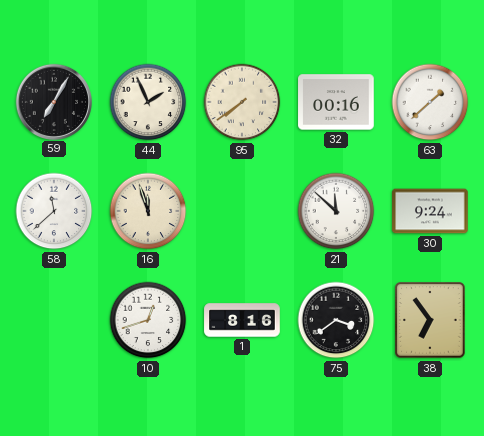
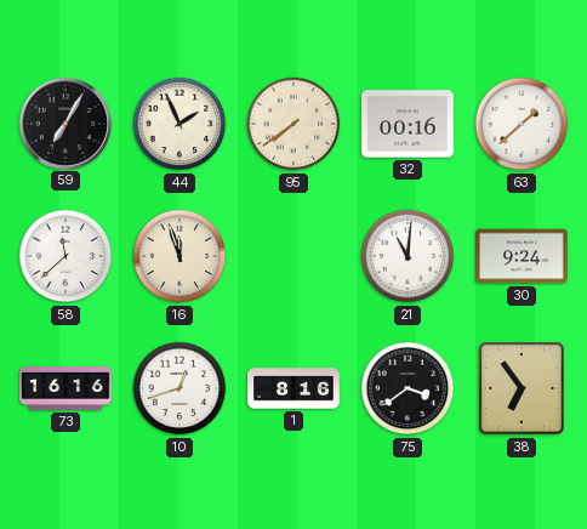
21: 11:52 -> 11:01
73: none -> 16:16
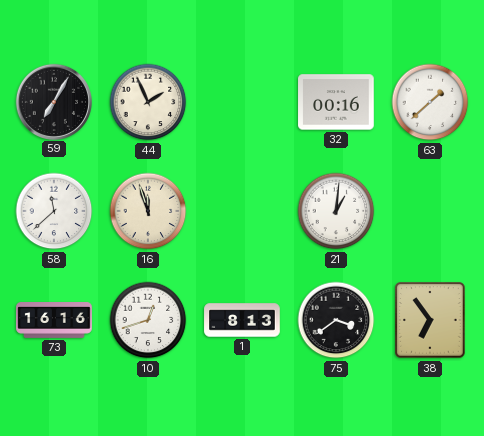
95: 7:39 -> none
21: 11:01 -> 1:01
30: 9:24 -> none
1: 8:16 -> 8:13
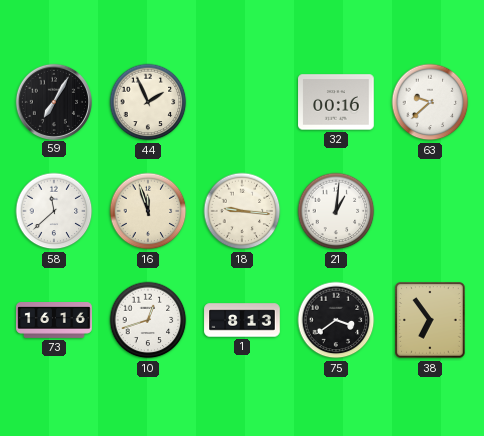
63: 1:38 -> 9:38
18: none -> 9:16
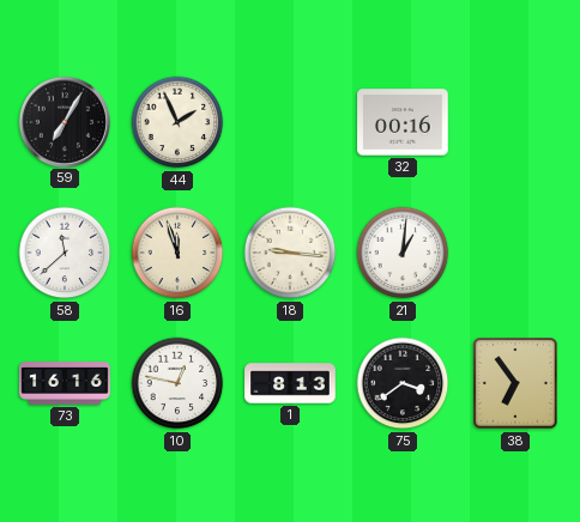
63: 9:38 -> none
10: 12:42 -> 12:47
